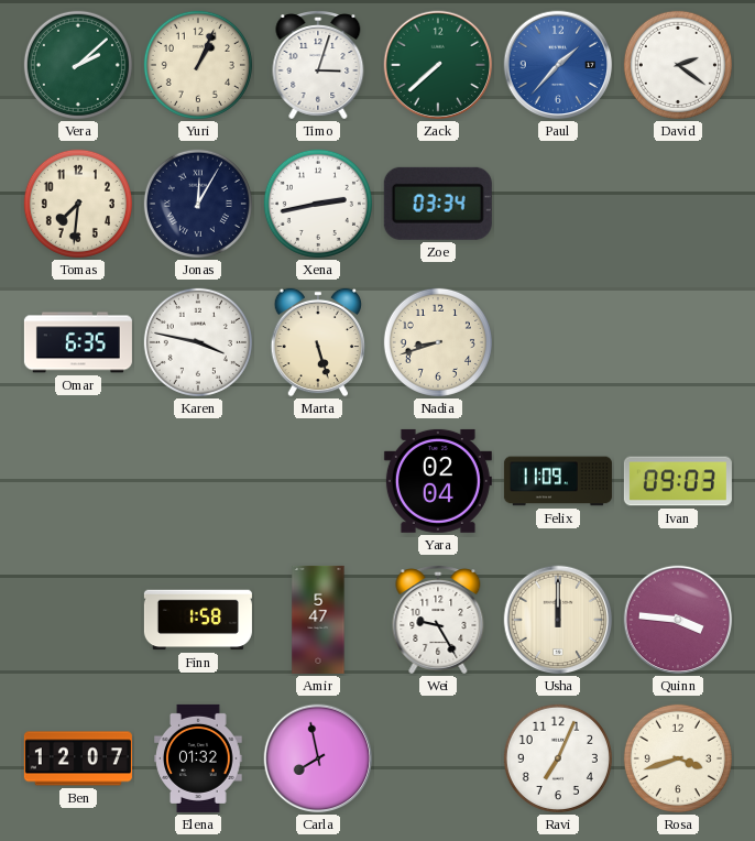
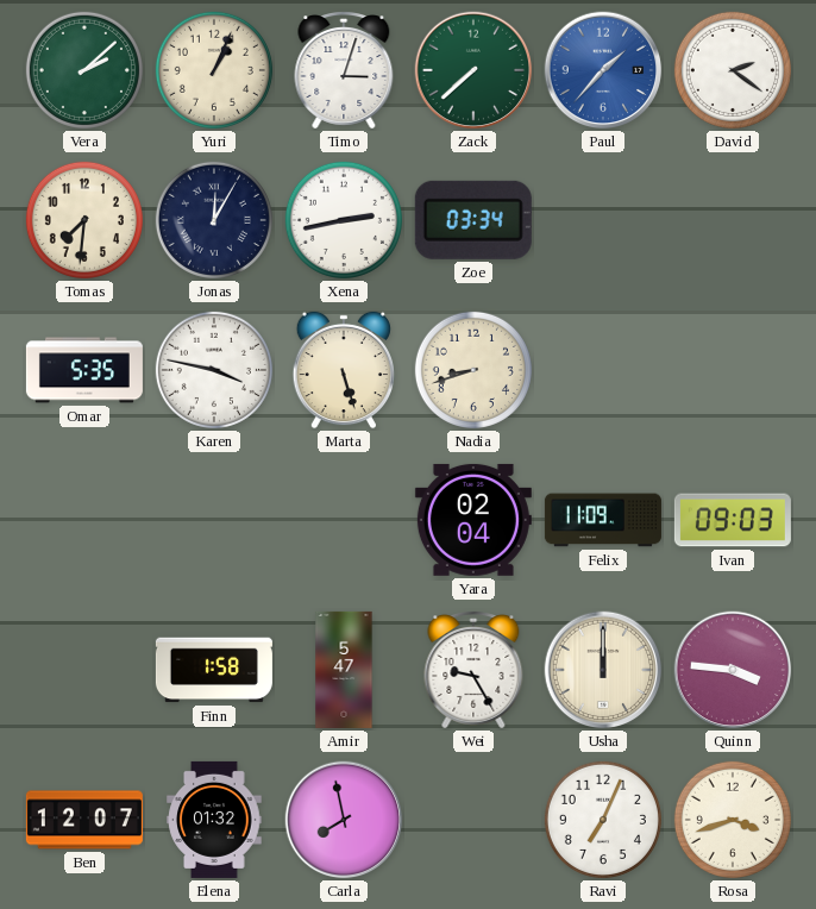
Omar: 6:35 -> 5:35
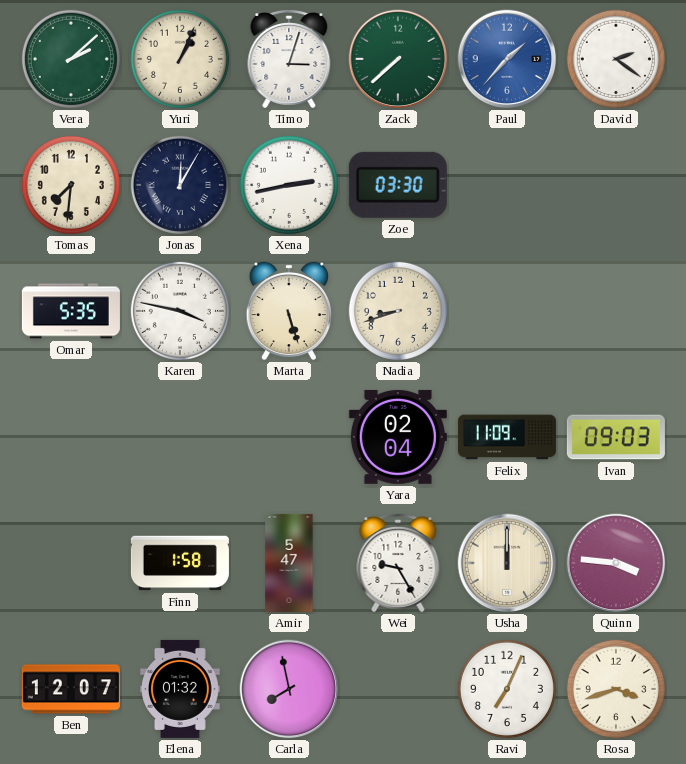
Zoe: 03:34 -> 03:30
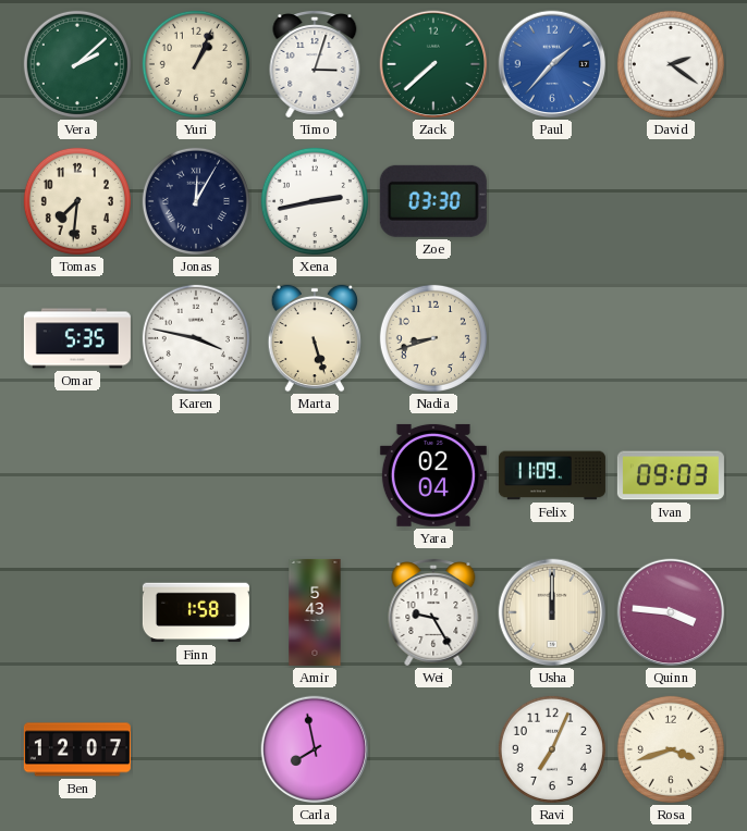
Amir: 5:47 -> 5:43
Elena: 01:32 -> none
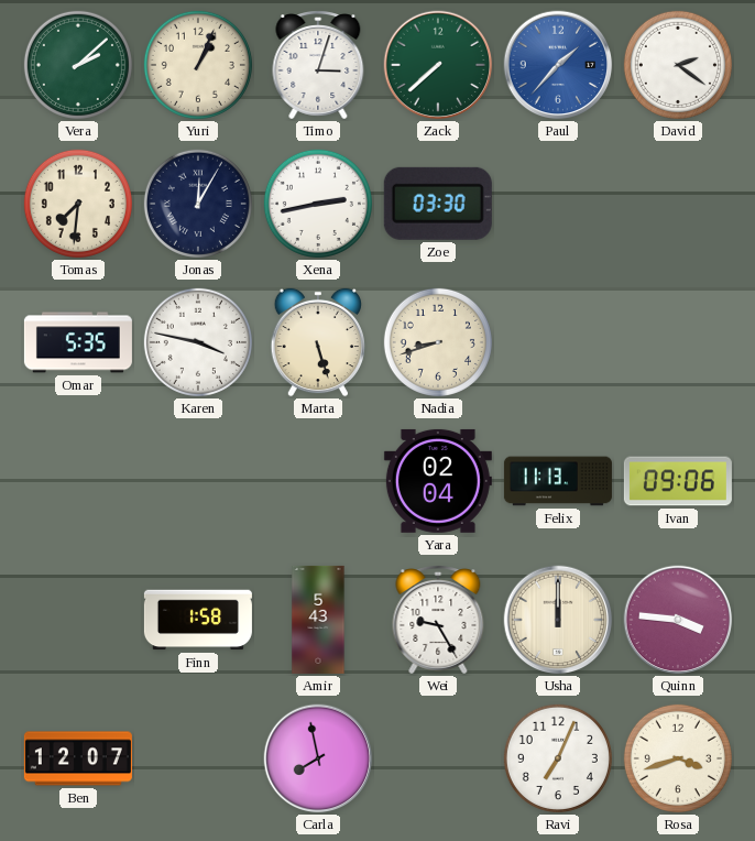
Felix: 11:09 -> 11:13
Ivan: 09:03 -> 09:06
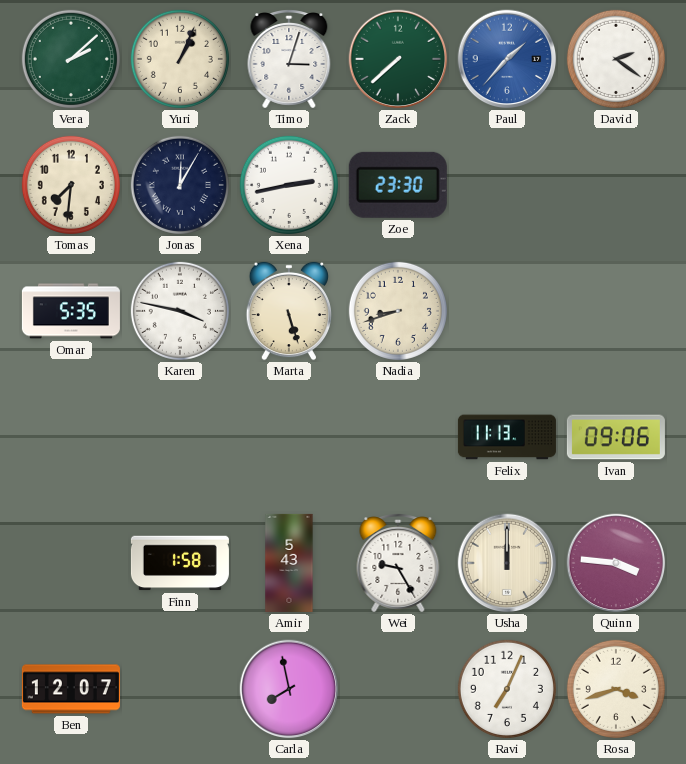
Zoe: 03:30 -> 23:30
Yara: 02:04 -> none
